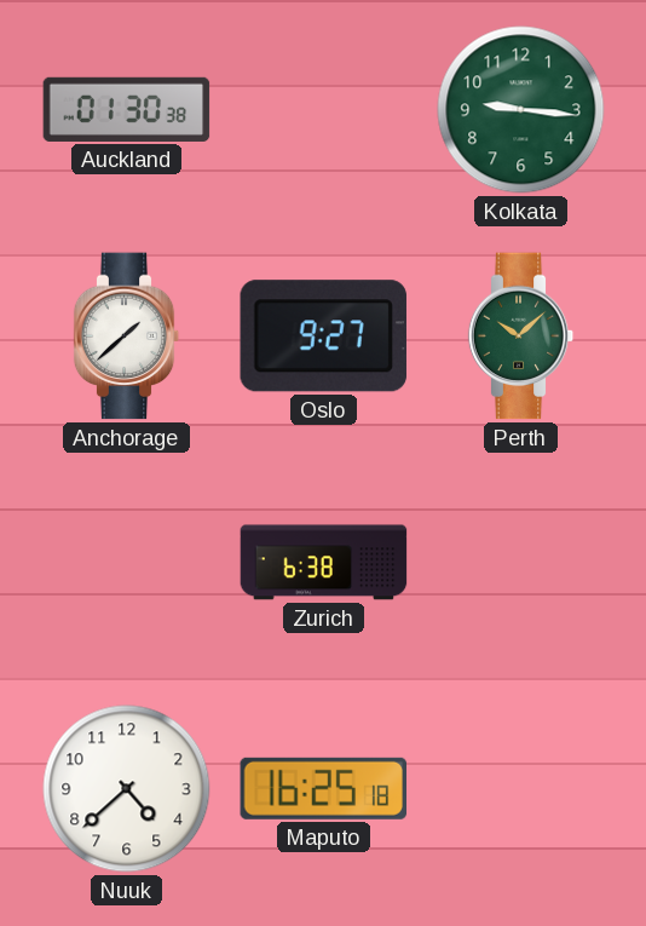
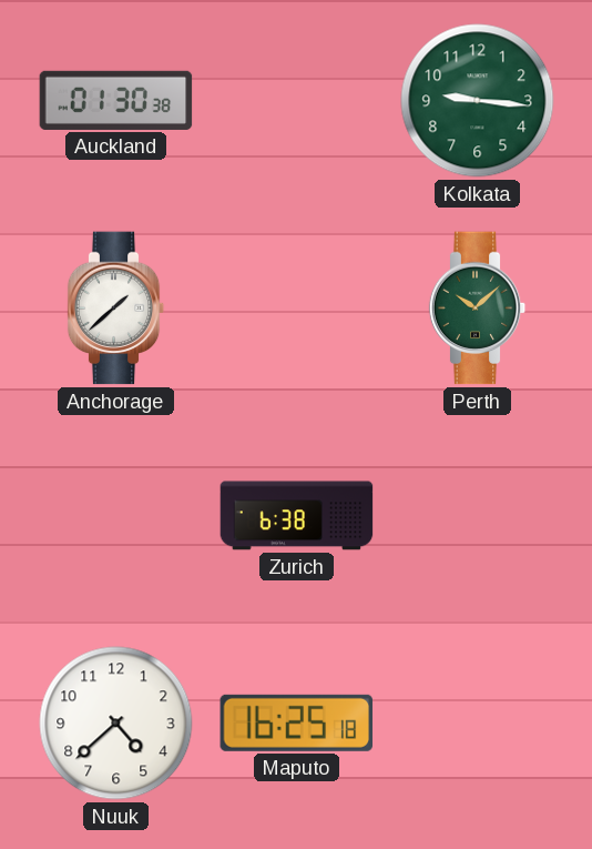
Oslo: 9:27 -> none
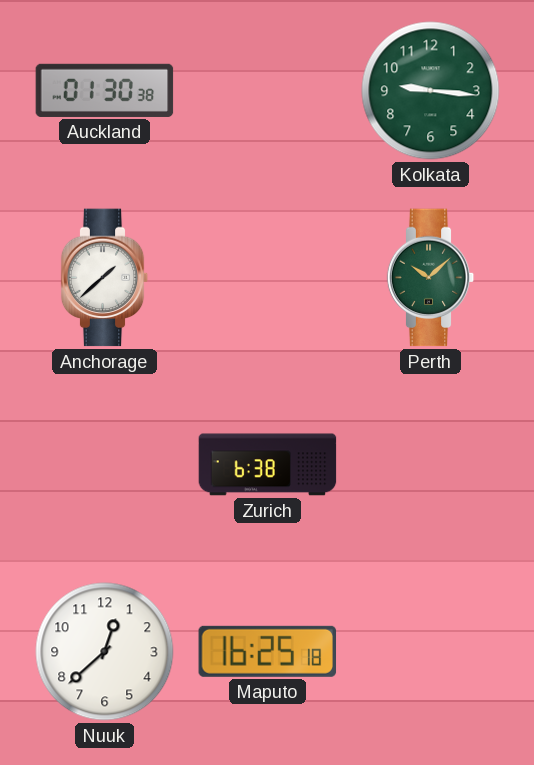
Nuuk: 4:38 -> 12:38
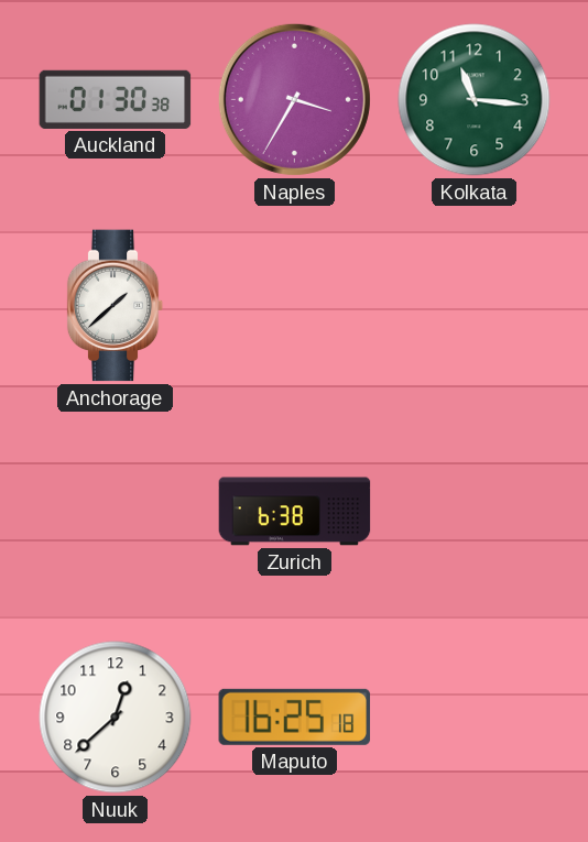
Naples: none -> 3:35
Kolkata: 9:16 -> 11:16
Perth: 10:08 -> none
